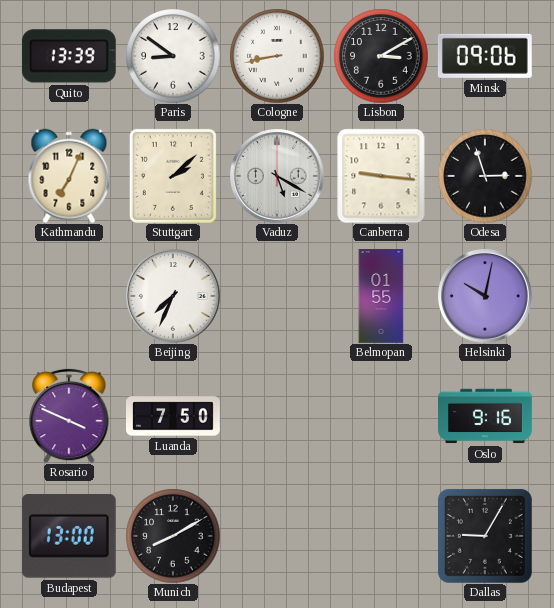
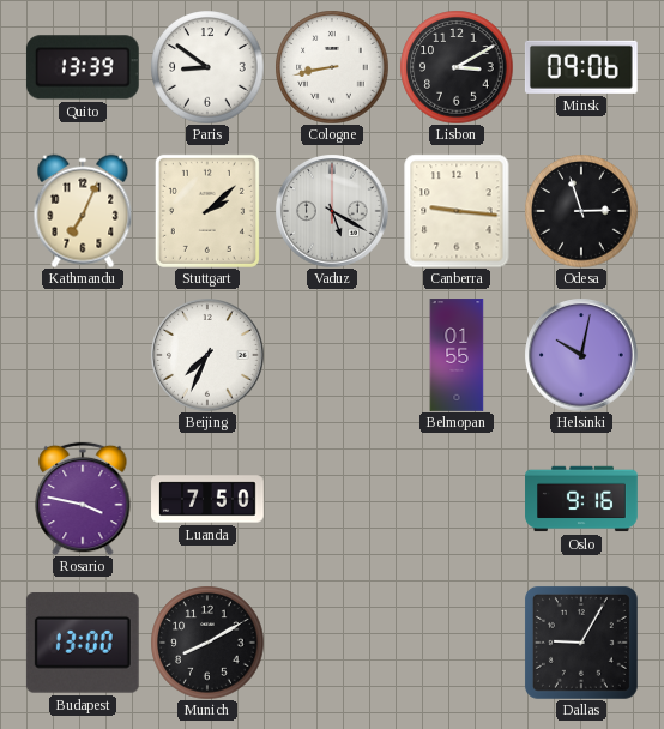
Rosario: 3:49 -> 3:47
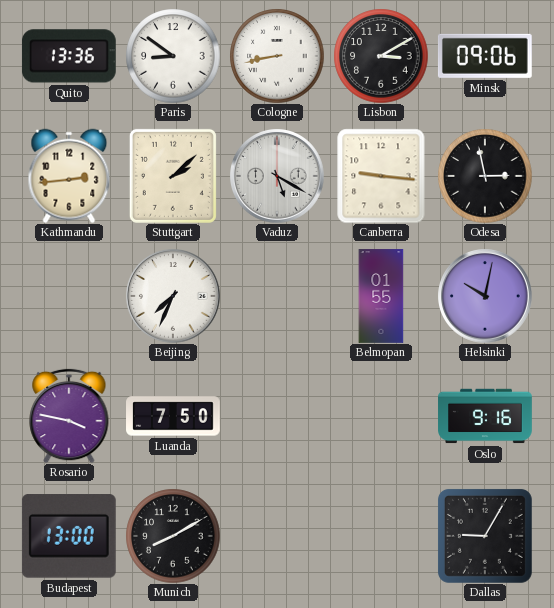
Quito: 13:39 -> 13:36
Kathmandu: 7:04 -> 2:44
Odesa: 2:57 -> 2:58
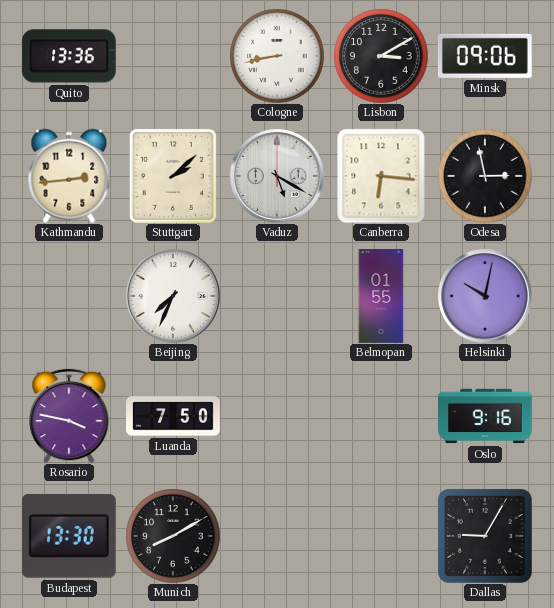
Paris: 8:51 -> none
Canberra: 9:16 -> 6:16
Budapest: 13:00 -> 13:30
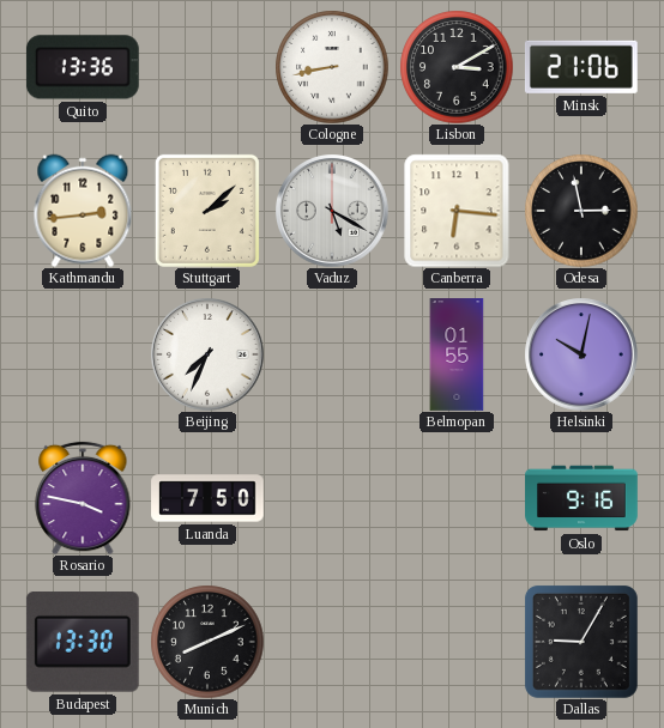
Minsk: 09:06 -> 21:06
Munich: 8:10 -> 8:11
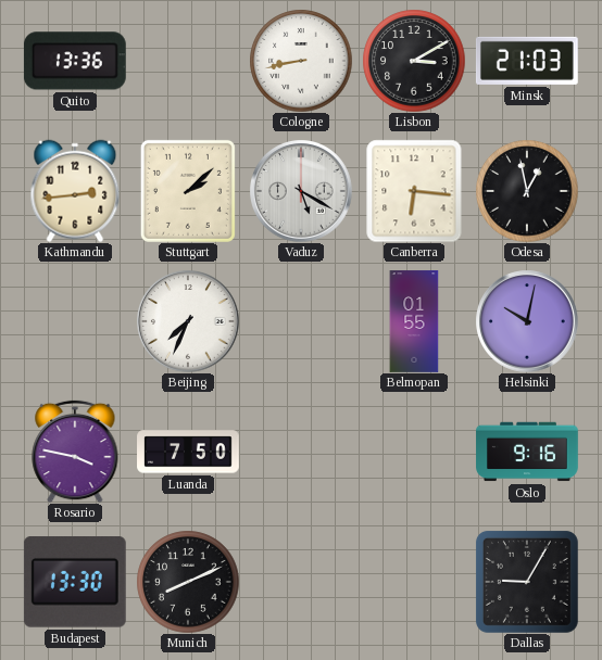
Minsk: 21:06 -> 21:03
Odesa: 2:58 -> 12:58
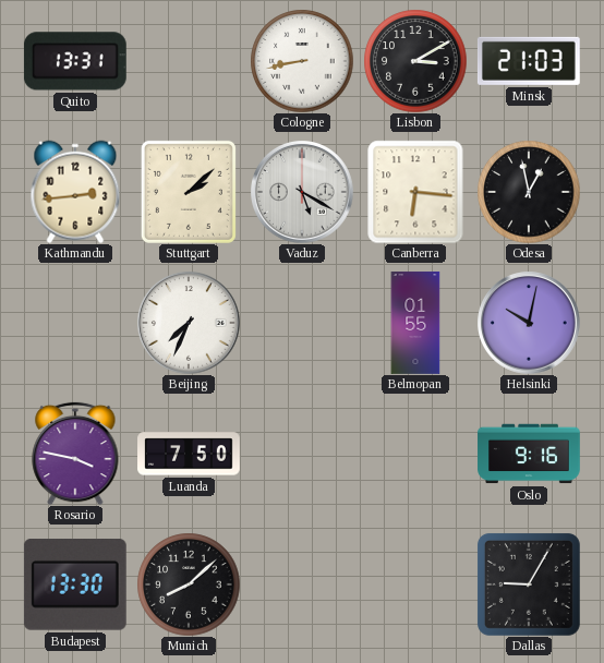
Quito: 13:36 -> 13:31
Munich: 8:11 -> 8:08
